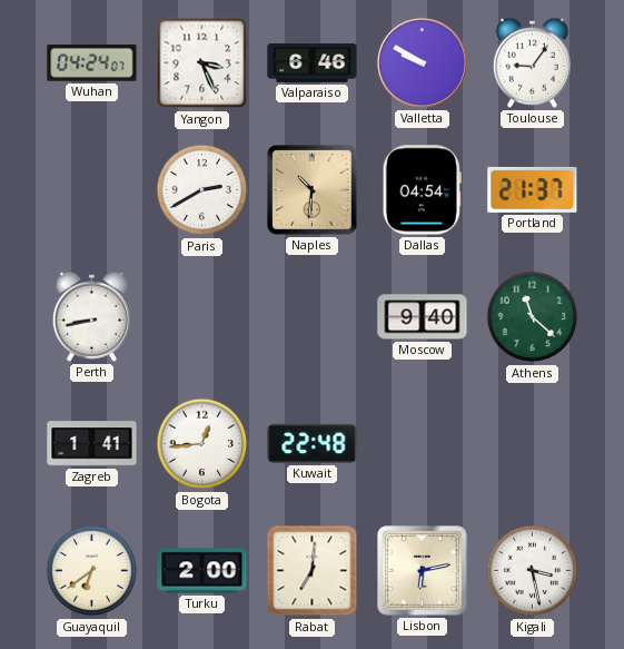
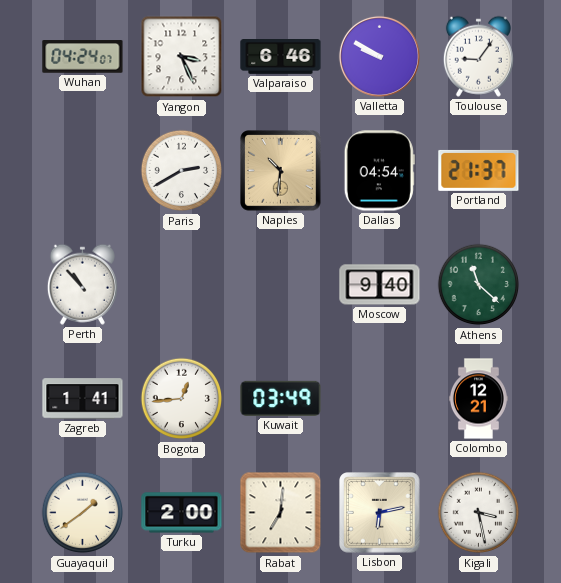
Perth: 8:43 -> 10:53
Kuwait: 22:48 -> 03:49
Colombo: none -> 12:21
Guayaquil: 6:39 -> 1:39
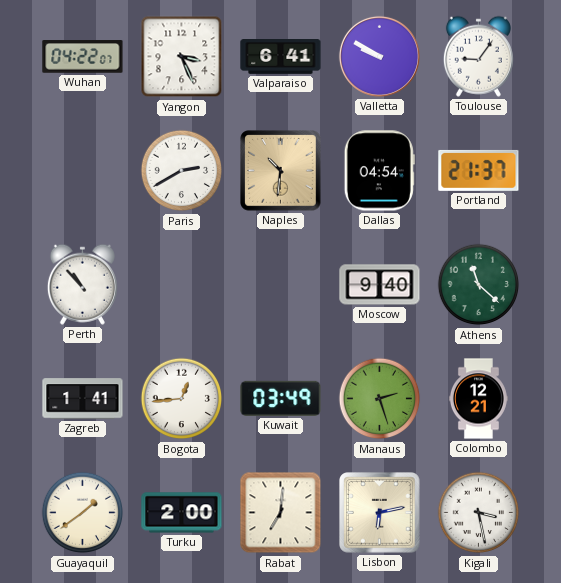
Wuhan: 04:24 -> 04:22
Valparaiso: 6:46 -> 6:41
Manaus: none -> 2:27
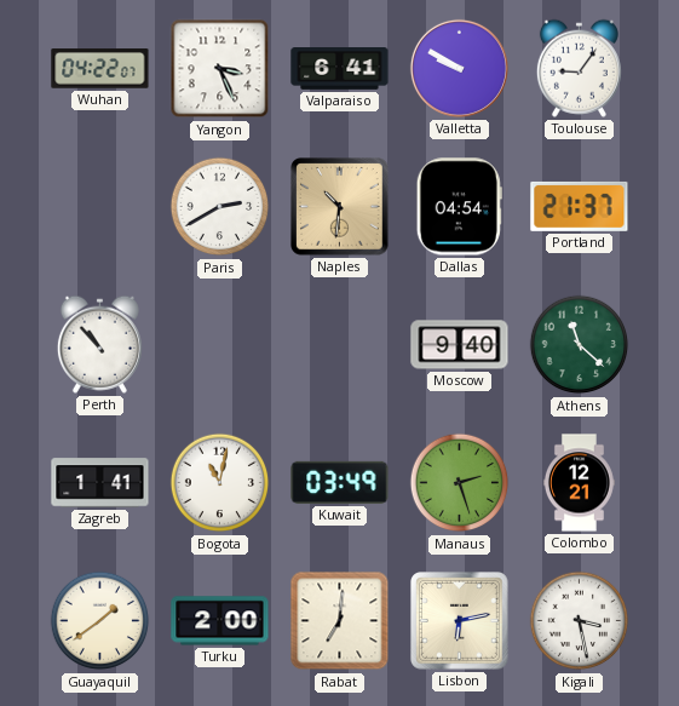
Bogota: 12:44 -> 11:02
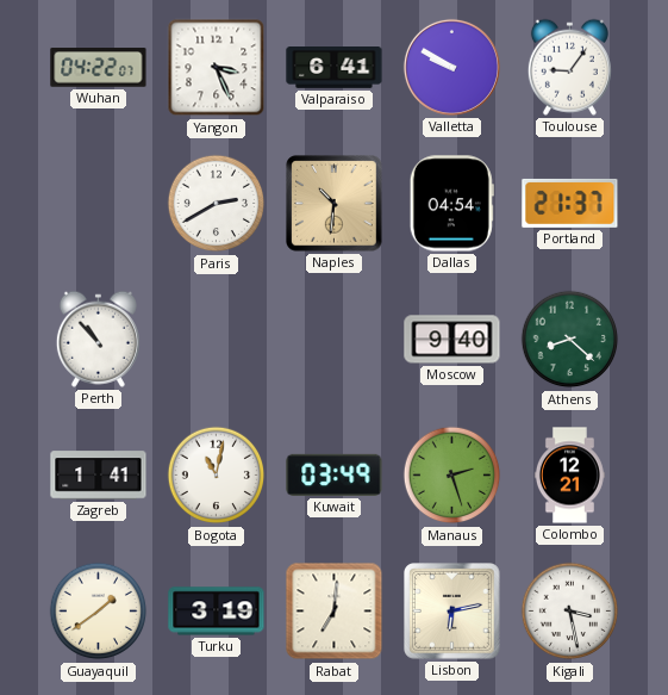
Athens: 11:22 -> 8:22
Turku: 2:00 -> 3:19
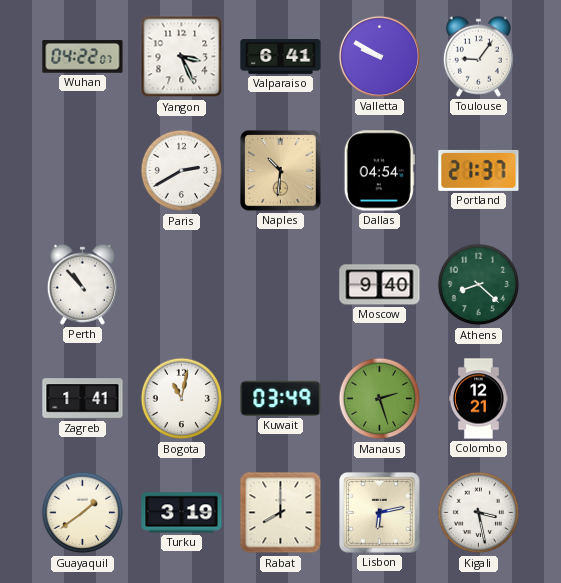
Rabat: 7:01 -> 8:00
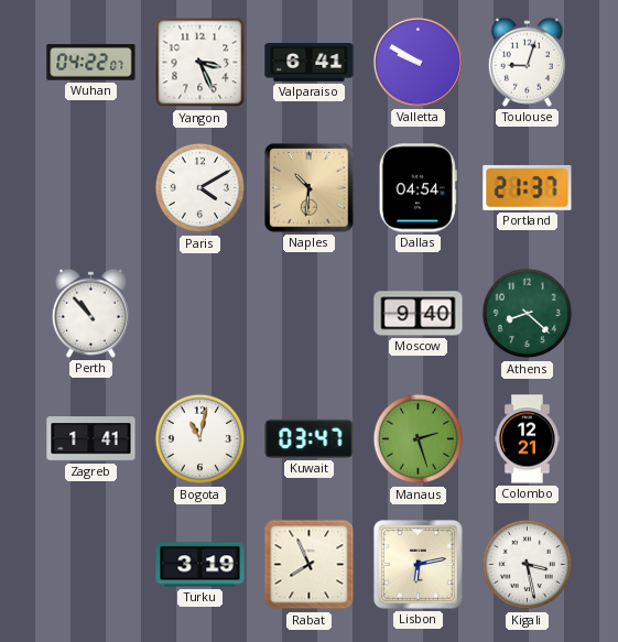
Toulouse: 9:06 -> 9:03
Paris: 2:40 -> 4:10
Kuwait: 03:49 -> 03:47
Guayaquil: 1:39 -> none
Rabat: 8:00 -> 7:56
